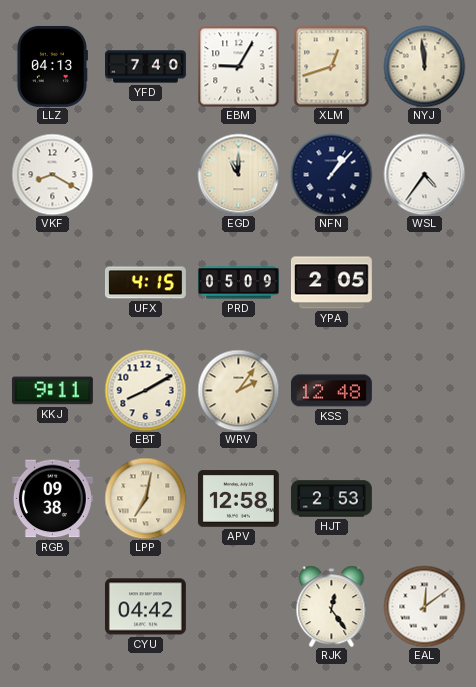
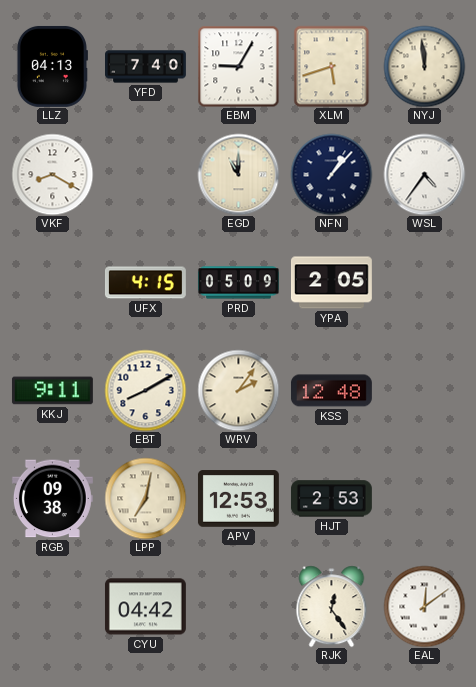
XLM: 12:42 -> 5:42
APV: 12:58 -> 12:53
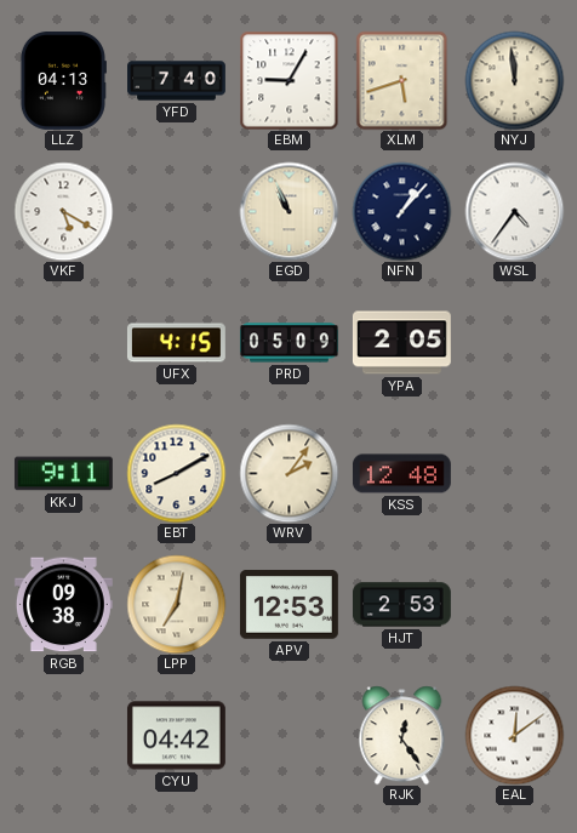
VKF: 8:20 -> 5:20
EGD: 11:00 -> 10:56
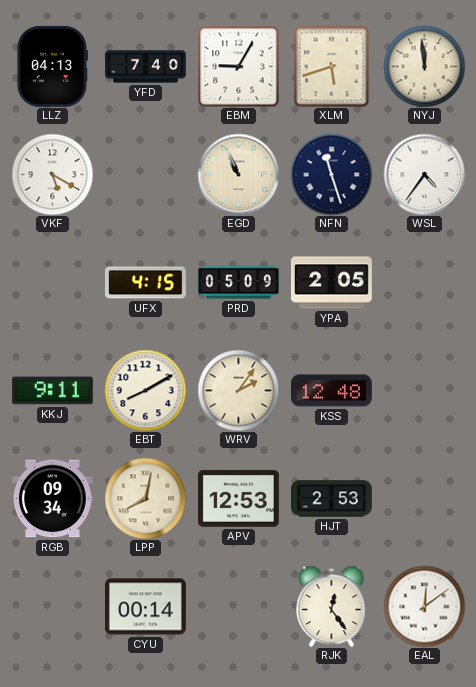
NFN: 1:07 -> 11:27
RGB: 09:38 -> 09:34
LPP: 7:02 -> 8:02
CYU: 04:42 -> 00:14
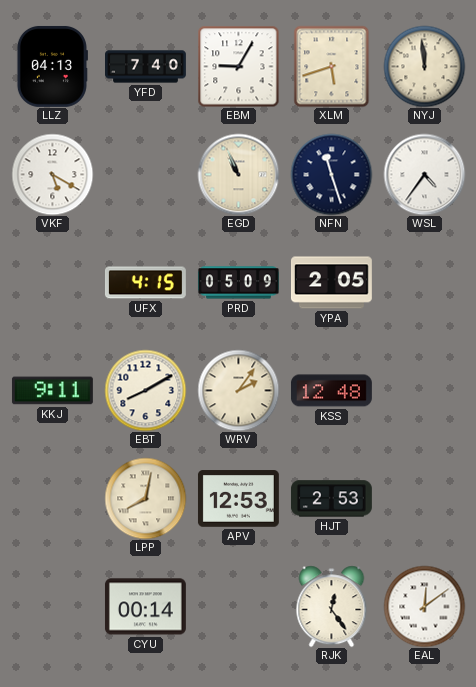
RGB: 09:34 -> none
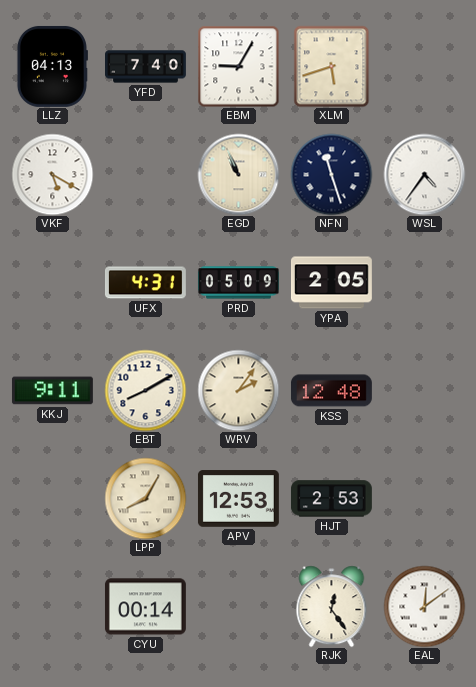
NYJ: 11:59 -> none
UFX: 4:15 -> 4:31
LPP: 8:02 -> 8:05
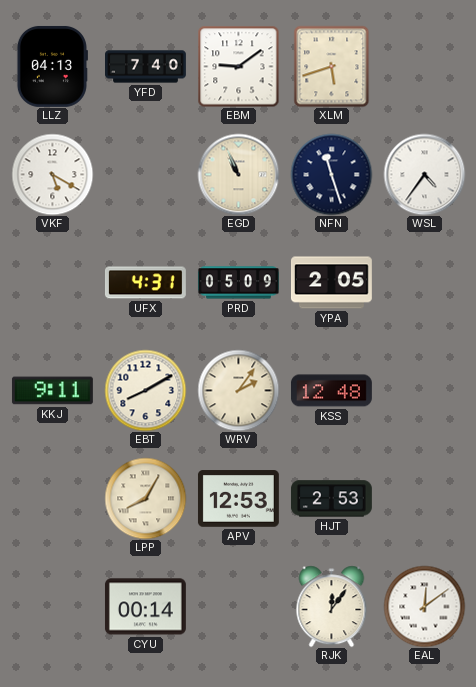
EBM: 9:05 -> 9:09
RJK: 12:24 -> 12:06
